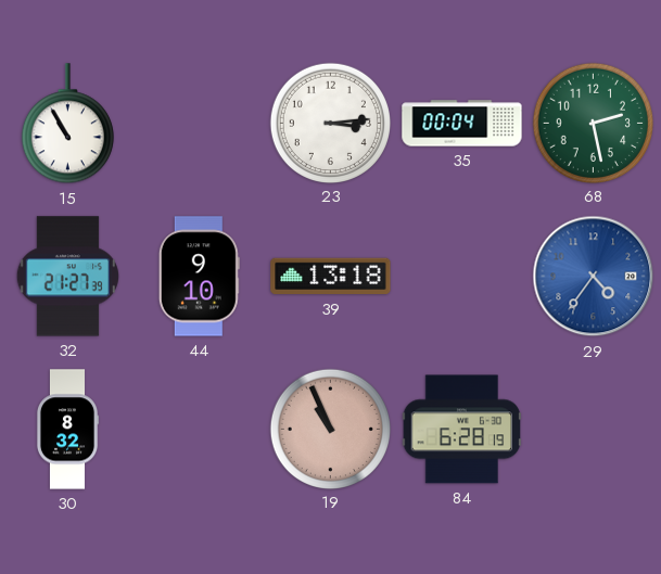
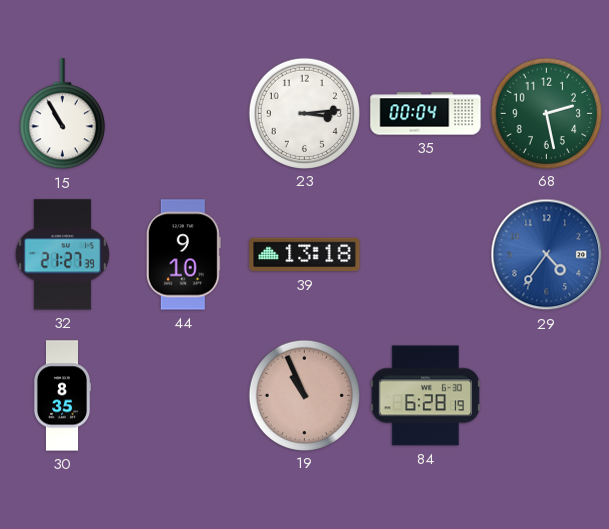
30: 8:32 -> 8:35
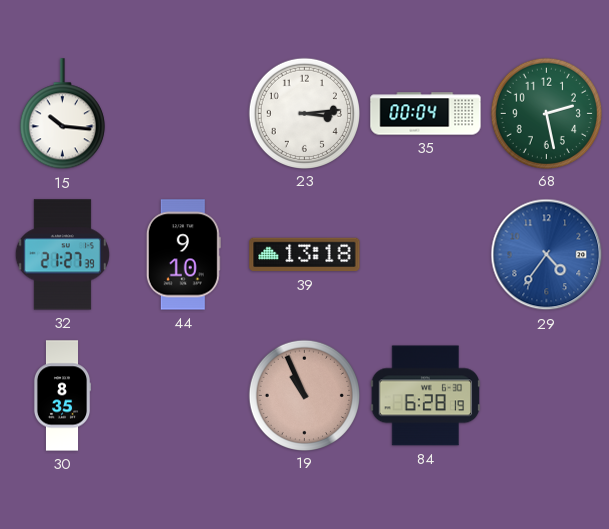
15: 10:55 -> 10:16
